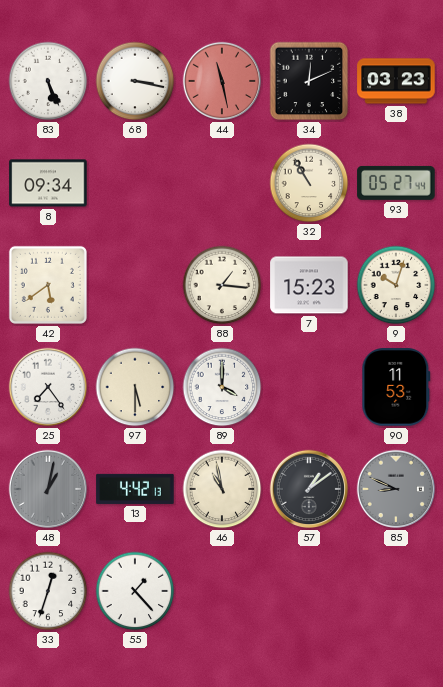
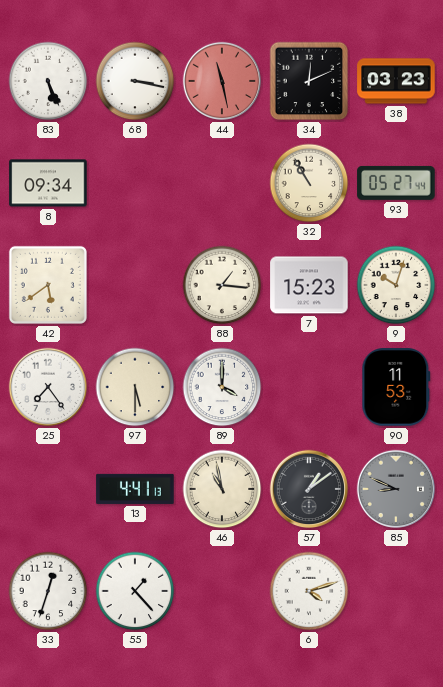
48: 1:02 -> none
13: 4:42 -> 4:41
6: none -> 4:12
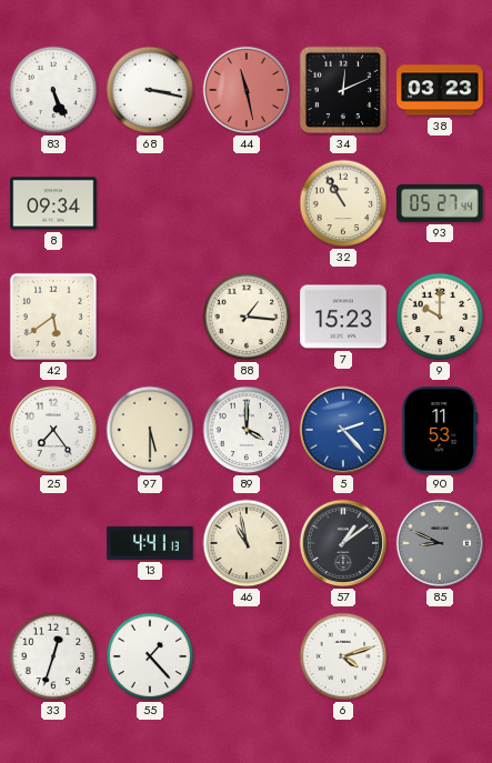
9: 10:03 -> 10:00
5: none -> 2:23
